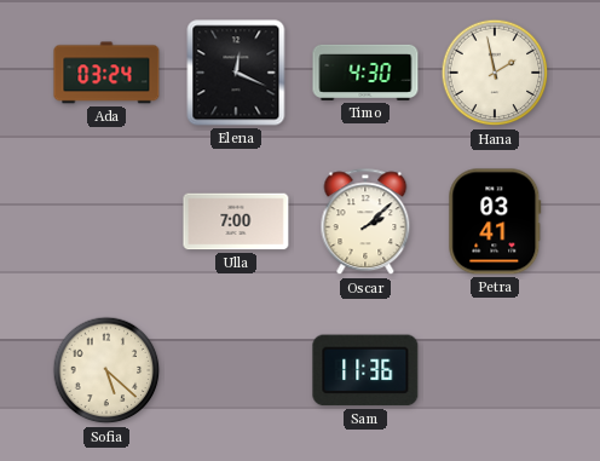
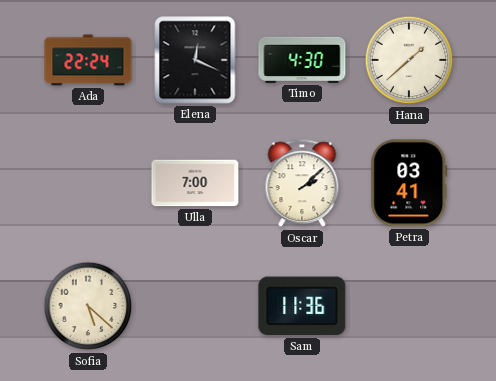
Ada: 03:24 -> 22:24
Hana: 1:58 -> 1:38
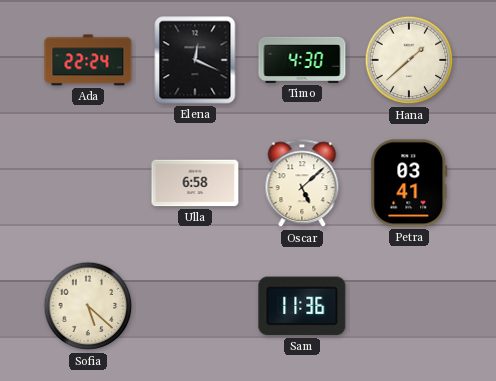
Ulla: 7:00 -> 6:58
Oscar: 2:08 -> 5:08
